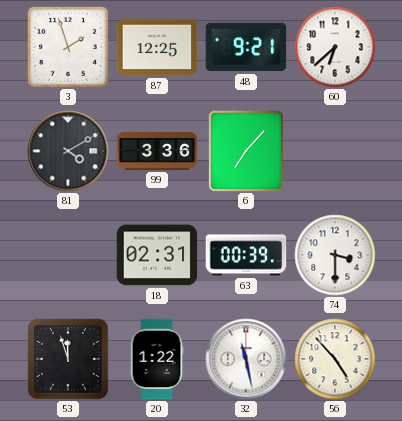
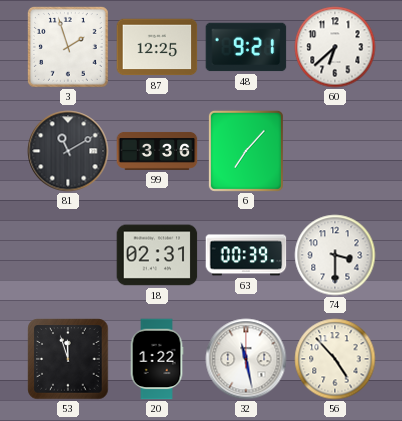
81: 4:10 -> 11:10
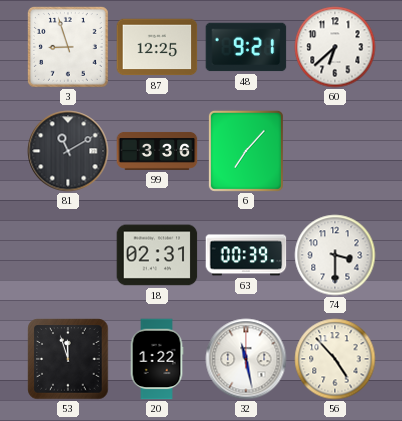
3: 1:57 -> 8:57
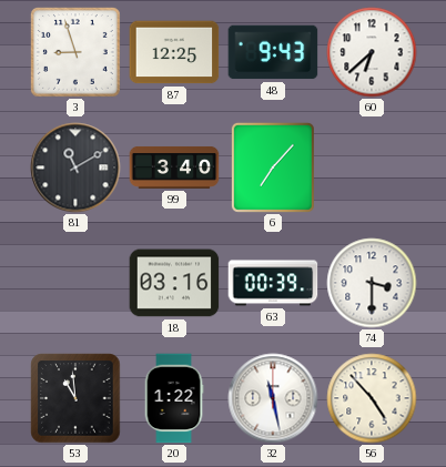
48: 9:21 -> 9:43
99: 3:36 -> 3:40
18: 02:31 -> 03:16
53: 11:57 -> 10:59
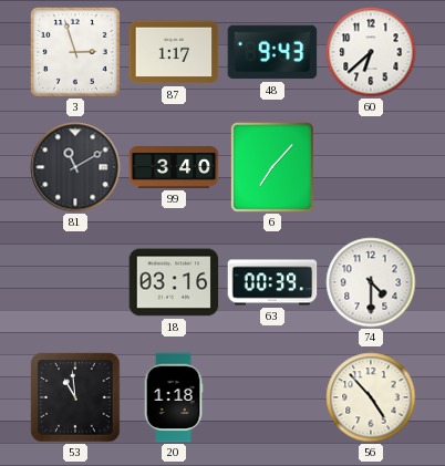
3: 8:57 -> 2:57
87: 12:25 -> 1:17
74: 3:30 -> 4:30
20: 1:22 -> 1:18
32: 11:28 -> none
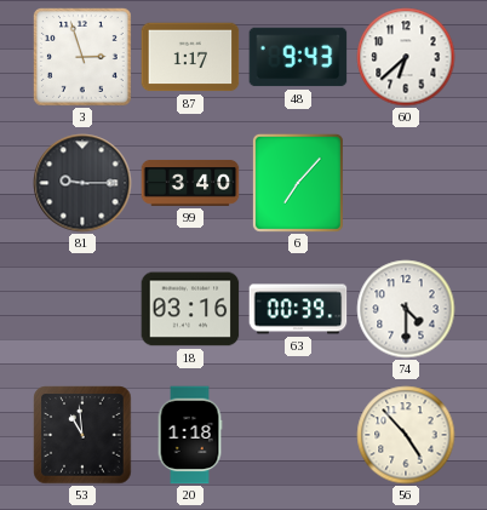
81: 11:10 -> 9:15
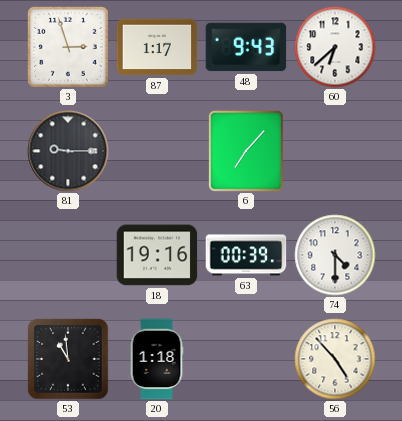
99: 3:40 -> none
18: 03:16 -> 19:16
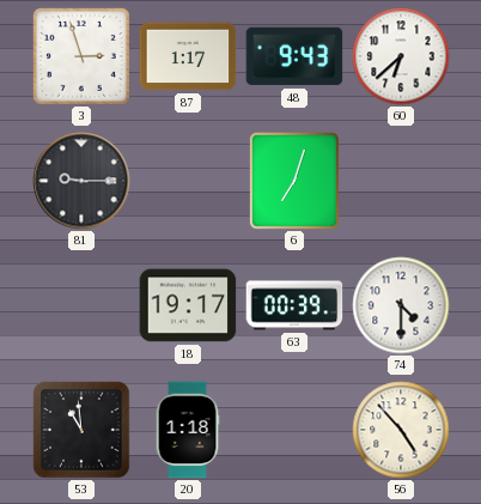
6: 7:07 -> 7:03
18: 19:16 -> 19:17
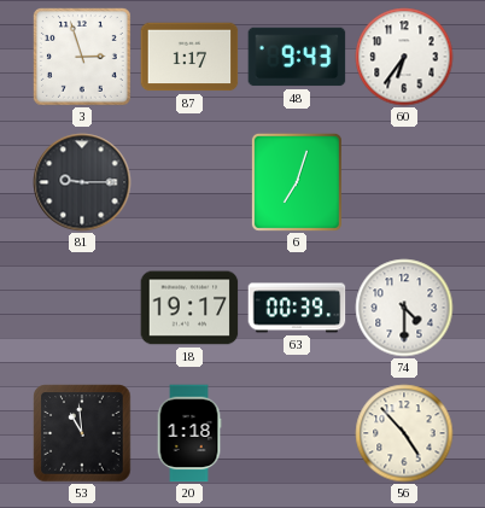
60: 6:38 -> 6:36
